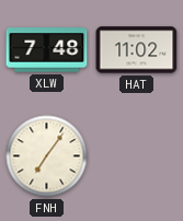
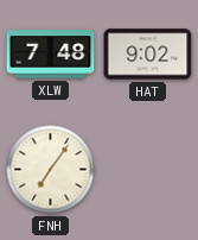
HAT: 11:02 -> 9:02
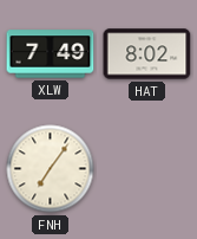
XLW: 7:48 -> 7:49
HAT: 9:02 -> 8:02
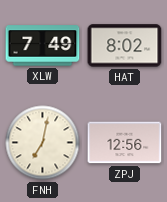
FNH: 7:06 -> 7:02
ZPJ: none -> 12:56
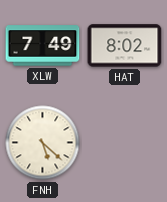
FNH: 7:02 -> 5:22
ZPJ: 12:56 -> none
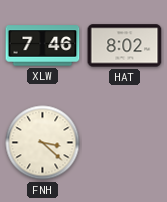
XLW: 7:49 -> 7:46
FNH: 5:22 -> 3:22
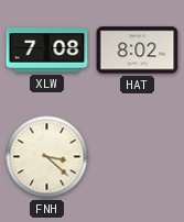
XLW: 7:46 -> 7:08
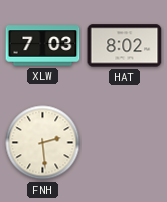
XLW: 7:08 -> 7:03
FNH: 3:22 -> 2:29
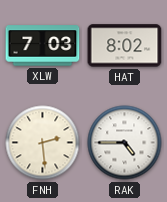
RAK: none -> 4:45
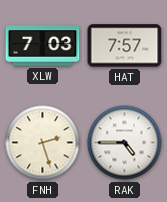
HAT: 8:02 -> 7:57
FNH: 2:29 -> 2:27
